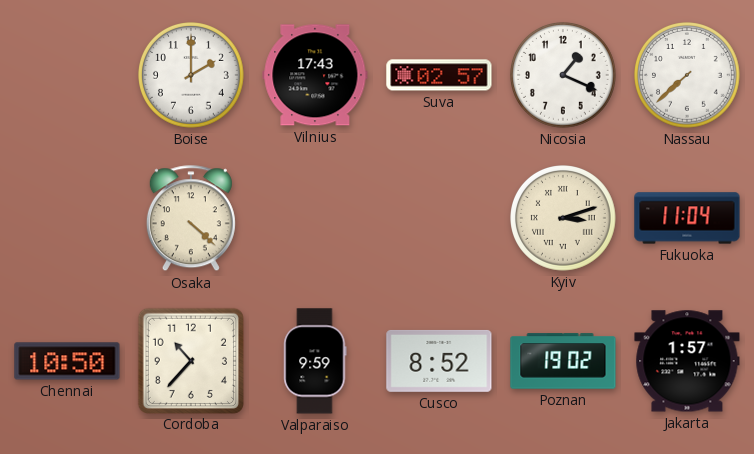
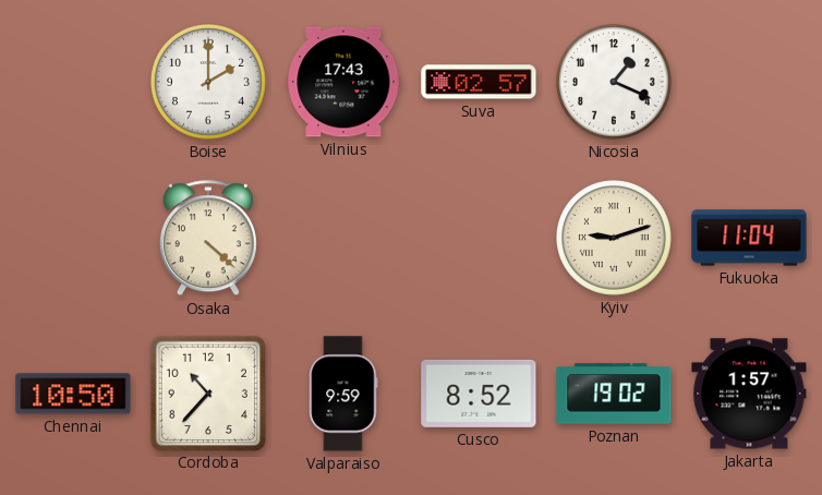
Nassau: 7:38 -> none
Kyiv: 3:12 -> 9:12
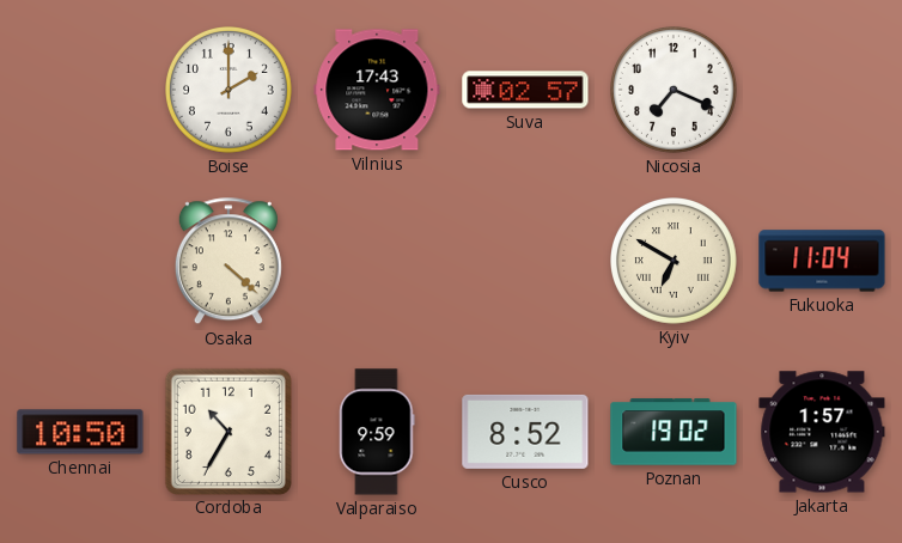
Nicosia: 1:19 -> 7:19
Kyiv: 9:12 -> 6:50
Cordoba: 10:37 -> 10:35
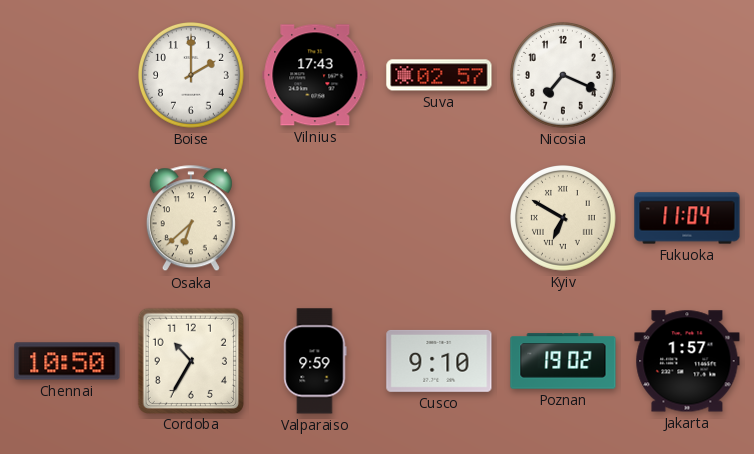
Osaka: 4:22 -> 6:38
Cusco: 8:52 -> 9:10
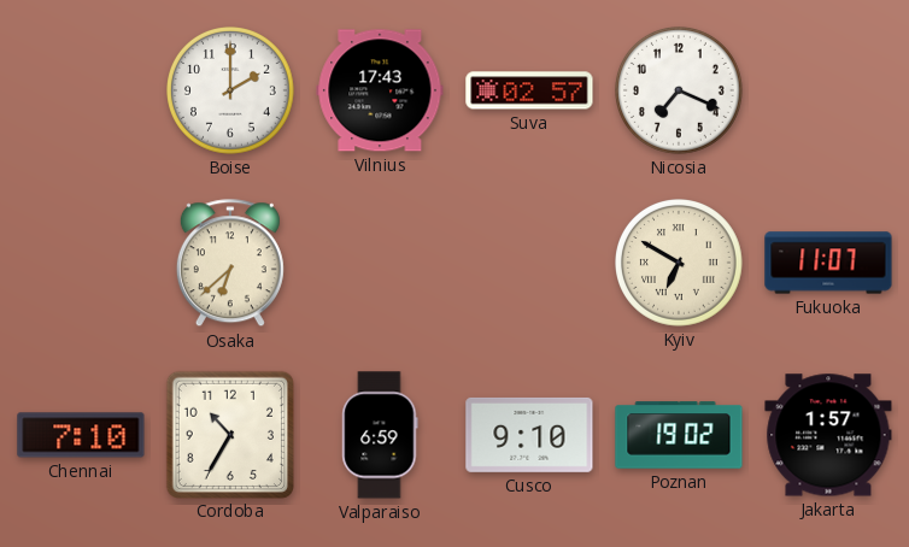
Fukuoka: 11:04 -> 11:07
Chennai: 10:50 -> 7:10
Valparaiso: 9:59 -> 6:59
